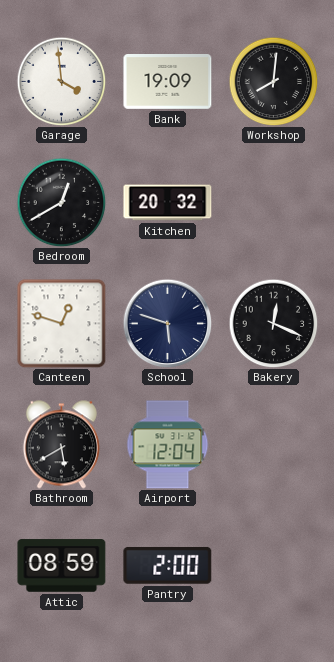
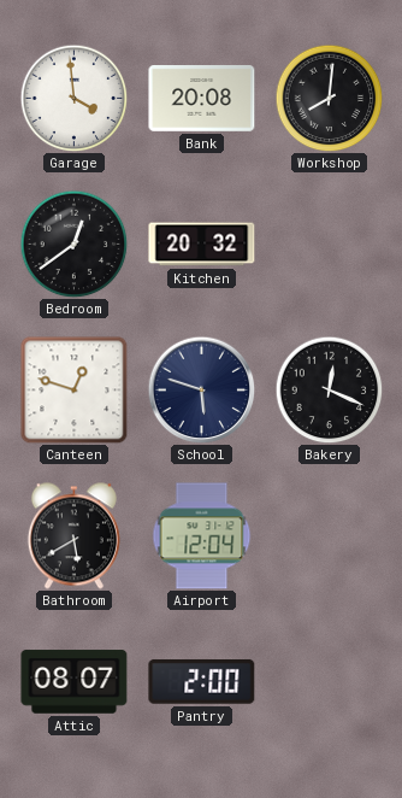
Bank: 19:09 -> 20:08
Bedroom: 12:40 -> 12:39
Attic: 08:59 -> 08:07
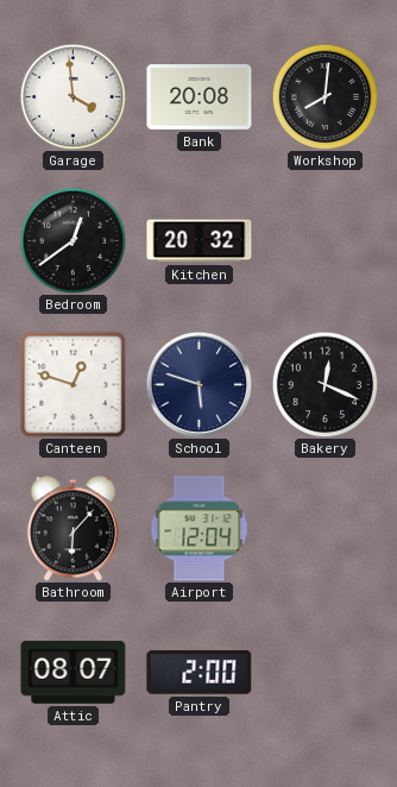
Bathroom: 5:40 -> 6:07
